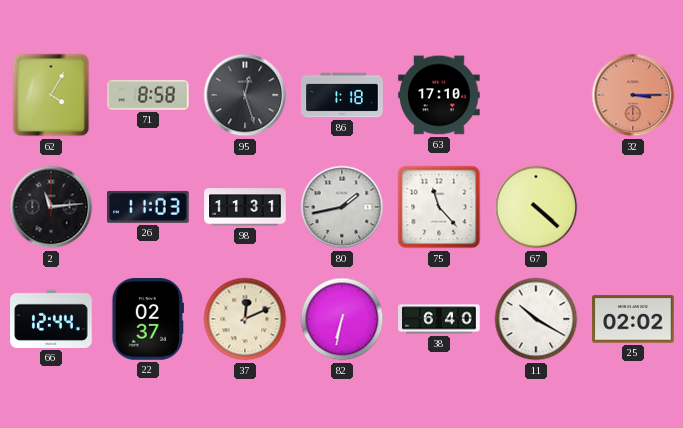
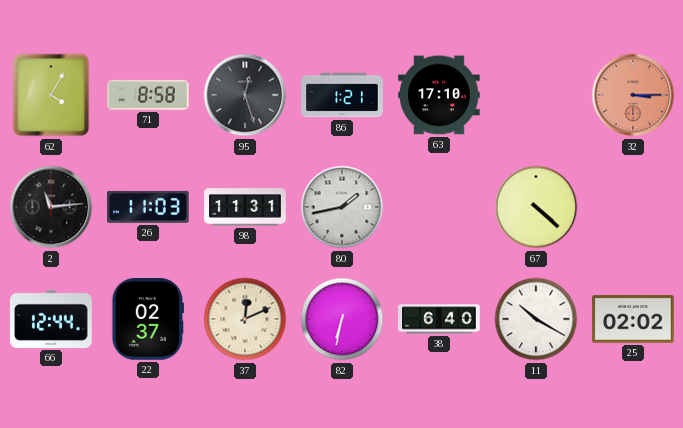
86: 1:18 -> 1:21
75: 11:23 -> none
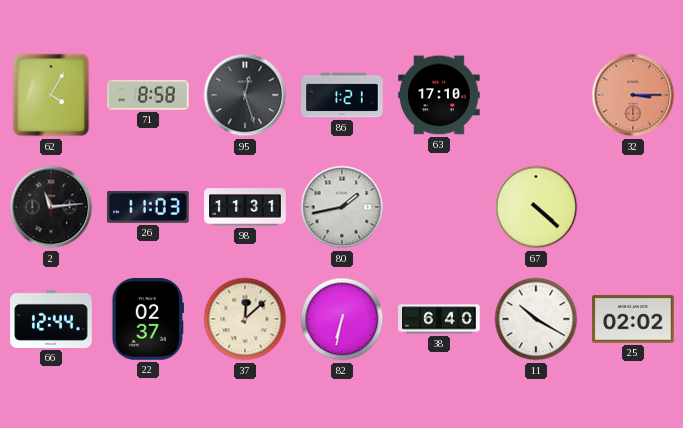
37: 12:11 -> 12:08
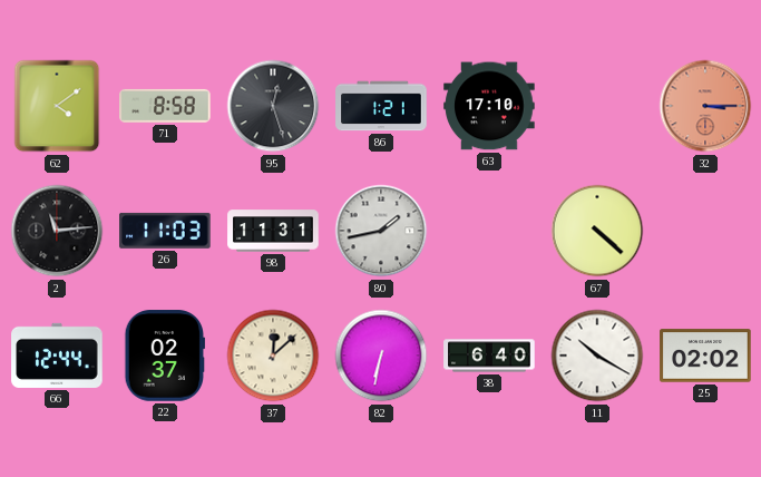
62: 4:05 -> 4:09
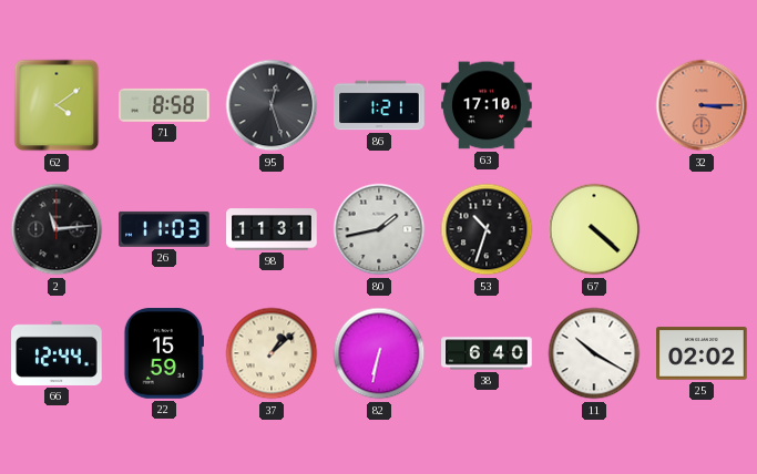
53: none -> 10:33
22: 02:37 -> 15:59
37: 12:08 -> 1:08
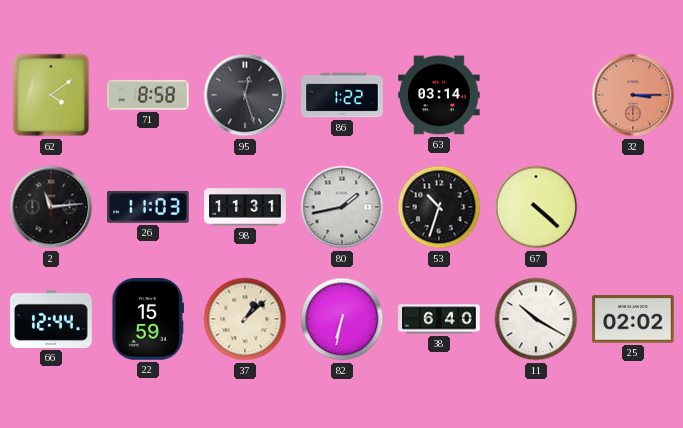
86: 1:21 -> 1:22
63: 17:10 -> 03:14
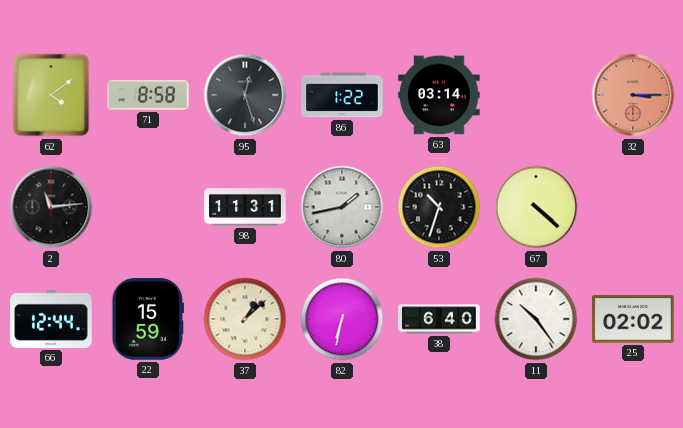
26: 11:03 -> none
11: 10:20 -> 10:24
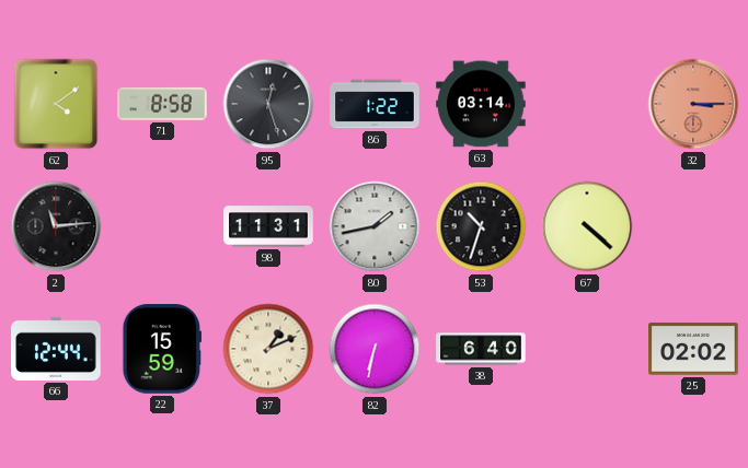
37: 1:08 -> 1:11
11: 10:24 -> none
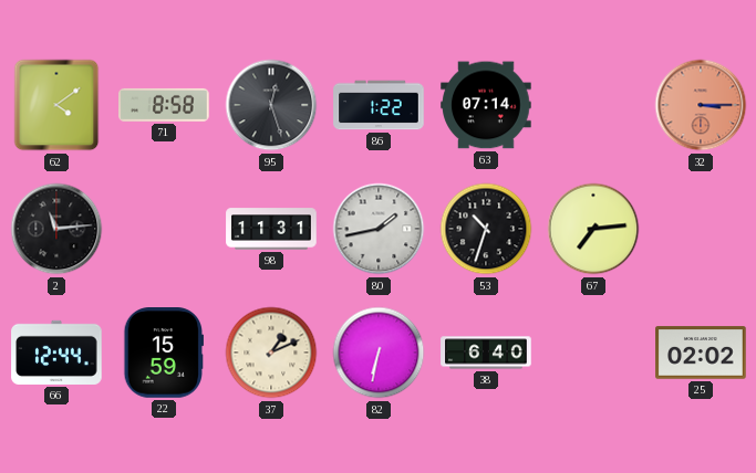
63: 03:14 -> 07:14
67: 4:22 -> 7:14
